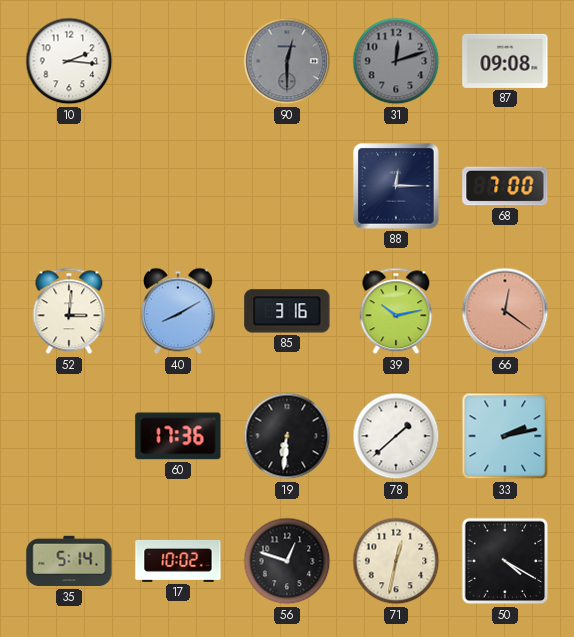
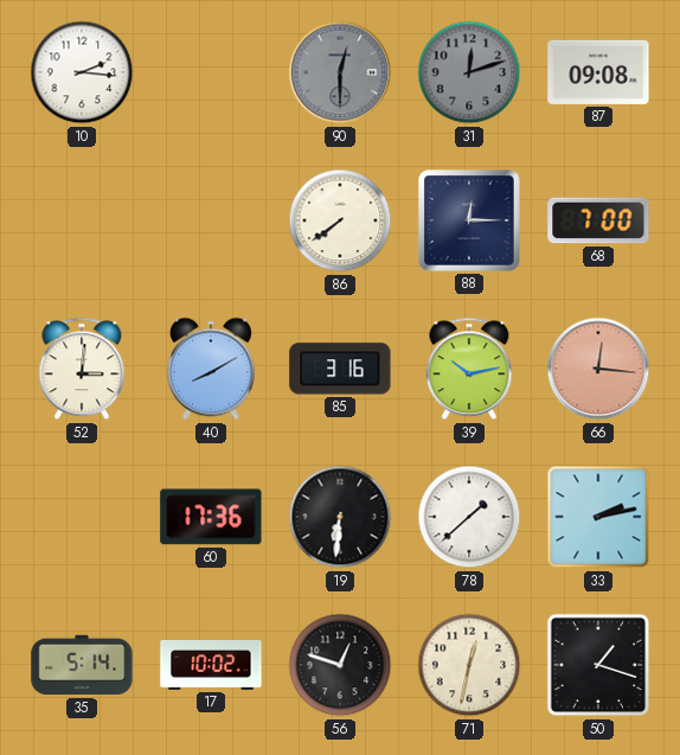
86: none -> 7:39
66: 12:21 -> 12:16
50: 4:20 -> 1:18
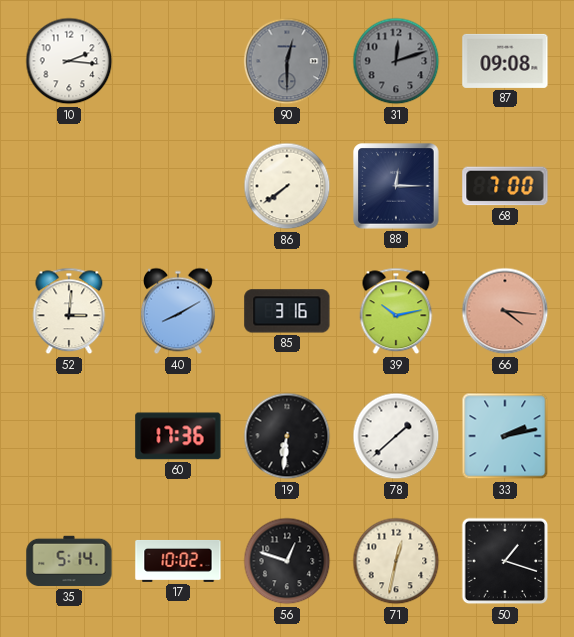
66: 12:16 -> 4:16
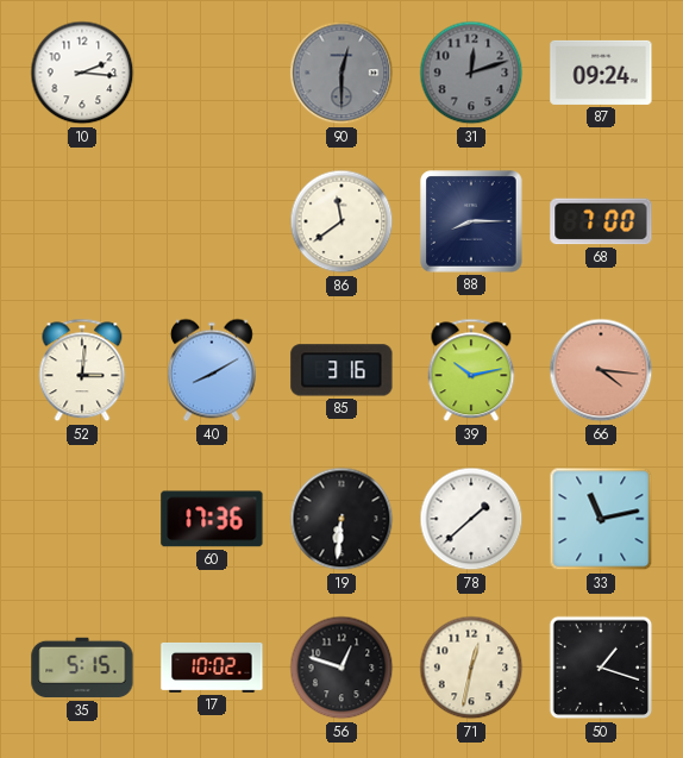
87: 09:08 -> 09:24
86: 7:39 -> 11:39
88: 12:15 -> 8:15
33: 2:13 -> 11:13
35: 5:14 -> 5:15
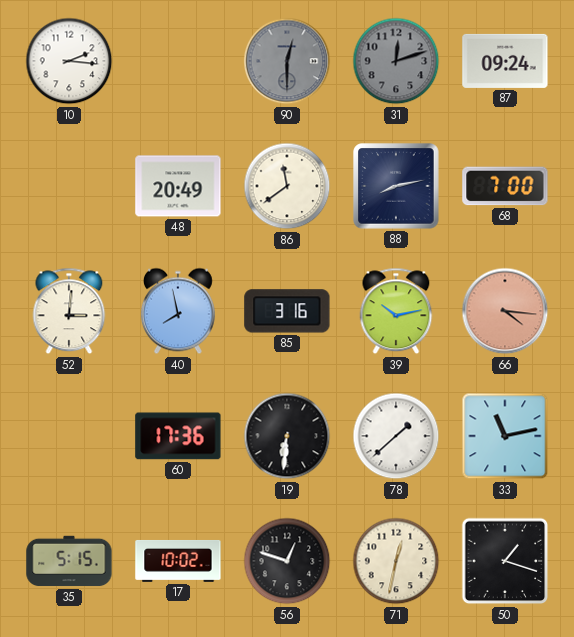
48: none -> 20:49
88: 8:15 -> 8:13
40: 8:10 -> 7:58
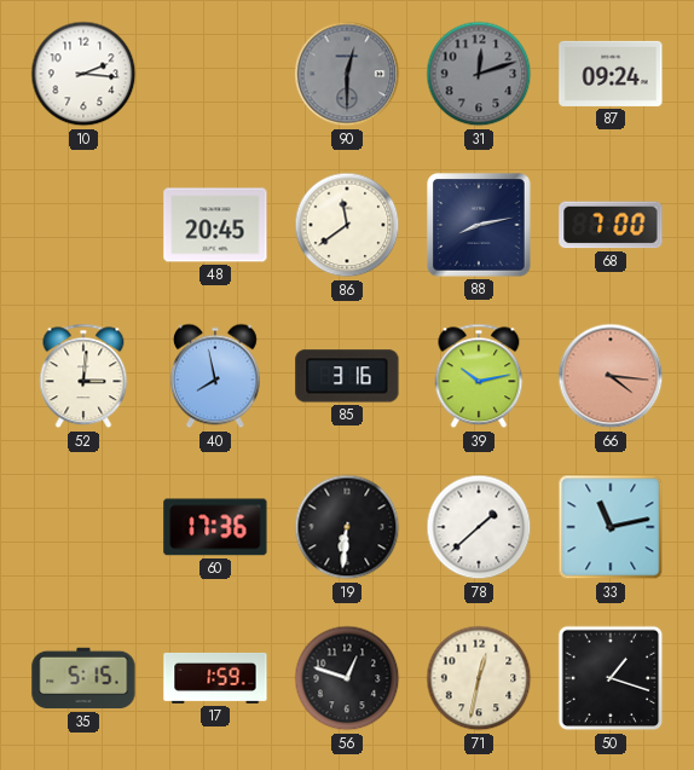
48: 20:49 -> 20:45
17: 10:02 -> 1:59
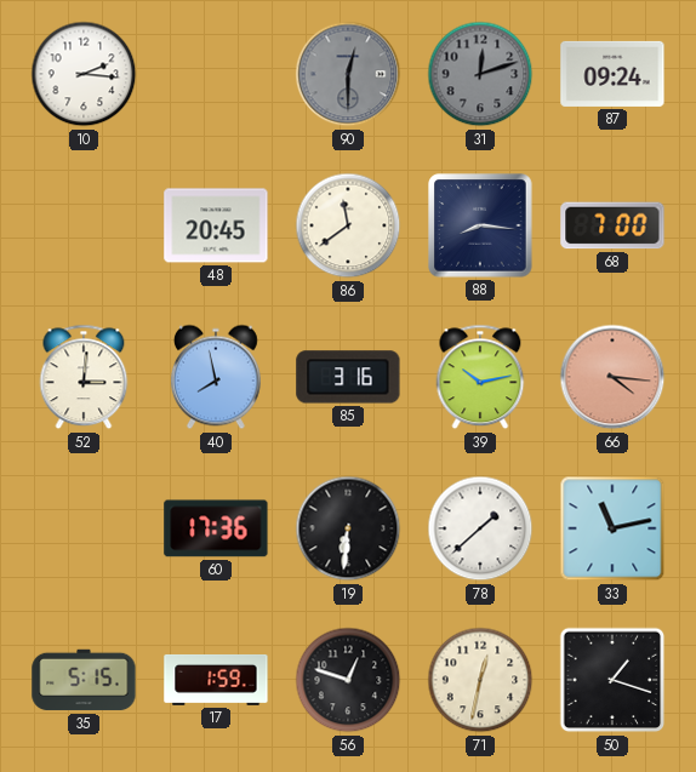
88: 8:13 -> 8:16
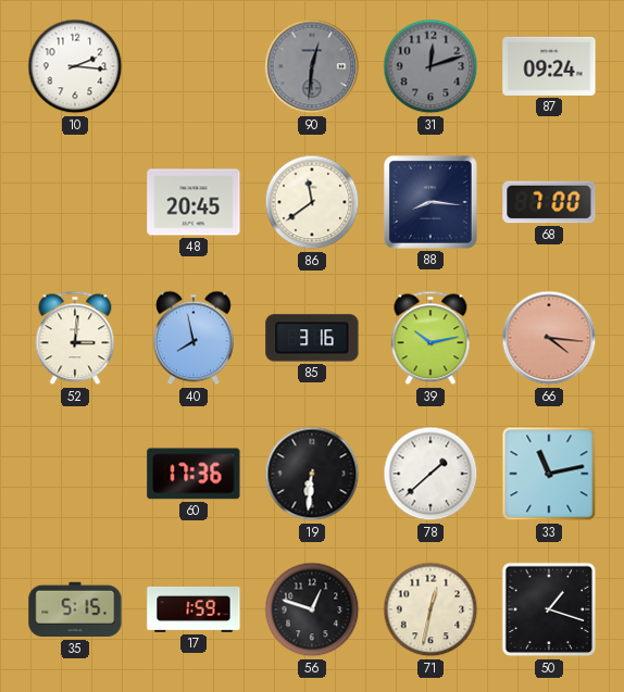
90: 12:30 -> 12:31
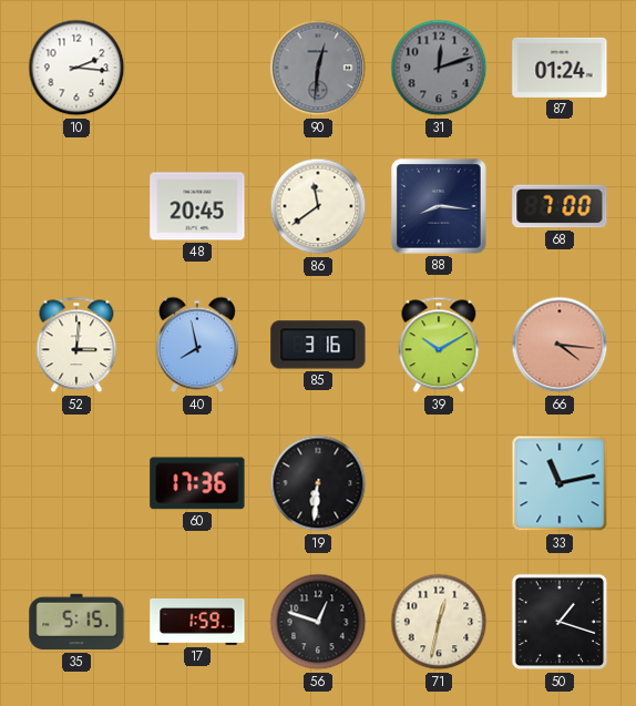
87: 09:24 -> 01:24
39: 10:13 -> 10:10
78: 1:38 -> none
